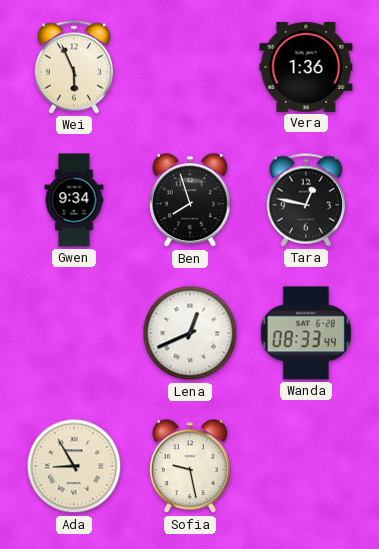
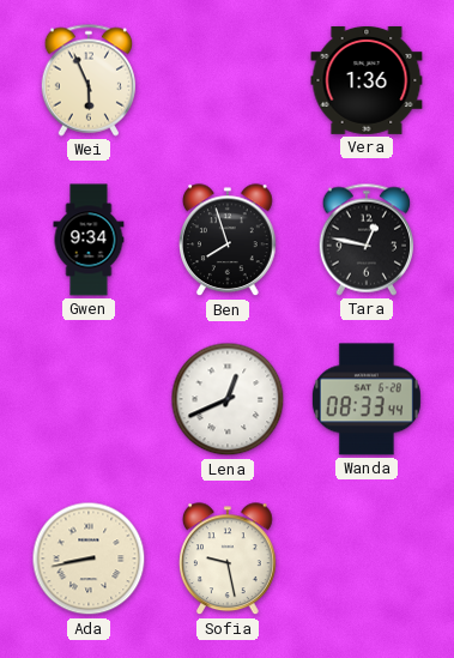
Ada: 8:55 -> 8:43
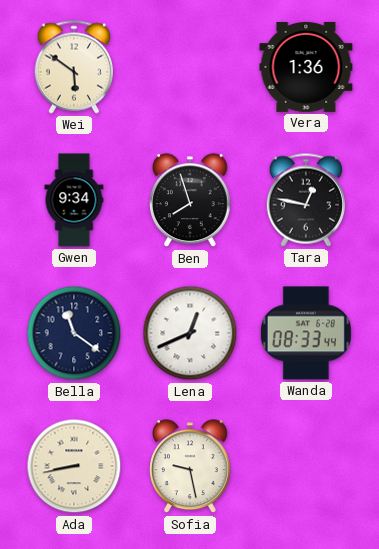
Wei: 5:56 -> 5:51
Bella: none -> 11:21
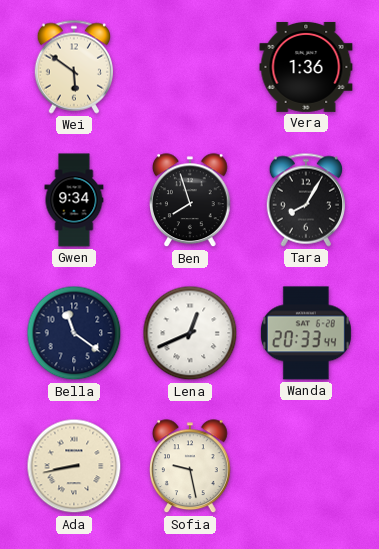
Tara: 12:47 -> 8:05
Wanda: 08:33 -> 20:33
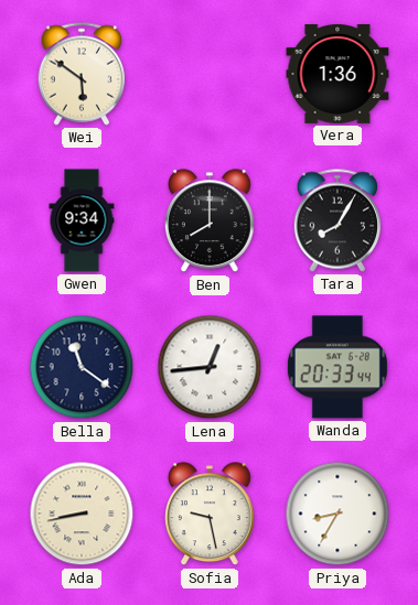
Ben: 7:57 -> 8:00
Lena: 12:41 -> 12:44
Priya: none -> 8:35
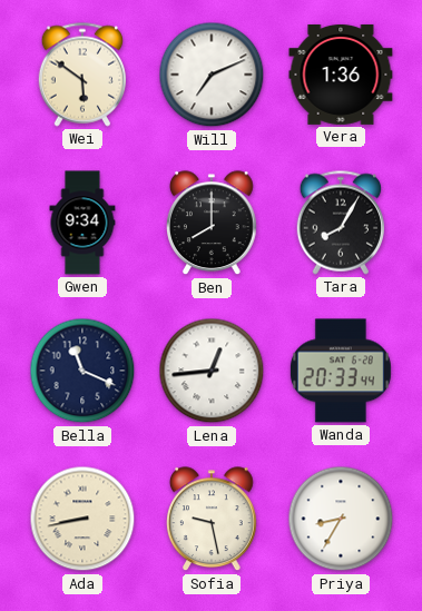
Will: none -> 7:11
Bella: 11:21 -> 11:19
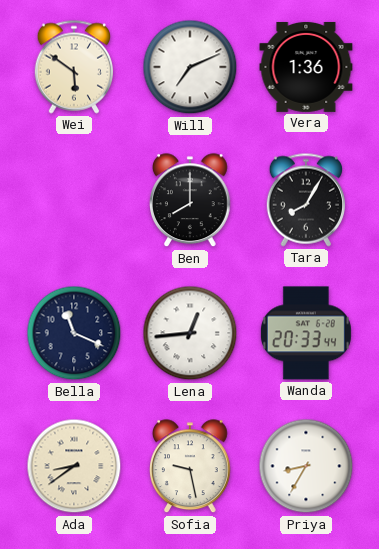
Gwen: 9:34 -> none
Ada: 8:43 -> 8:39
